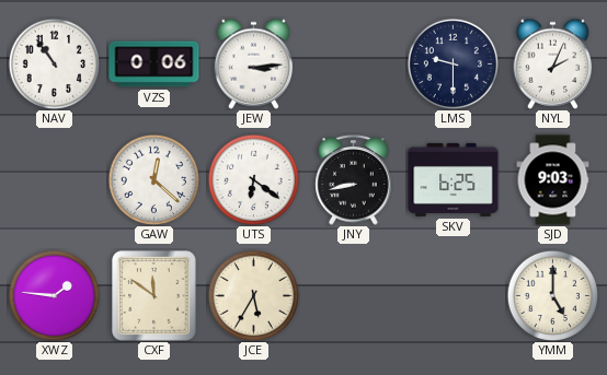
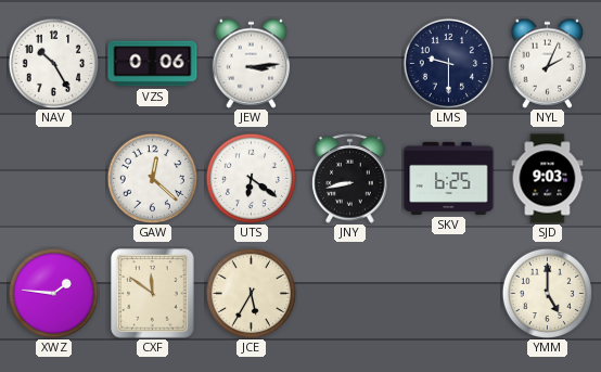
NAV: 10:54 -> 10:25
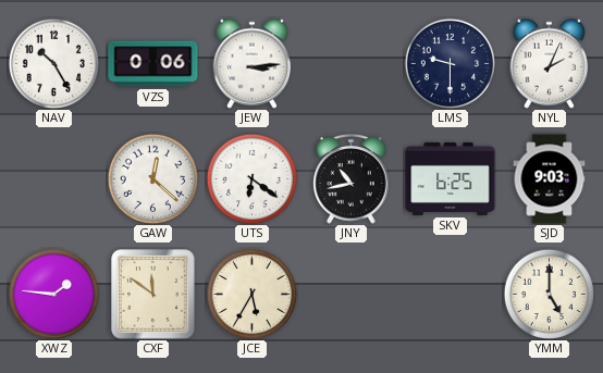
JNY: 8:43 -> 10:43
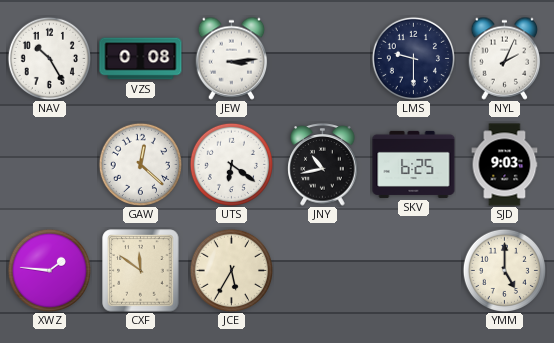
VZS: 0:06 -> 0:08
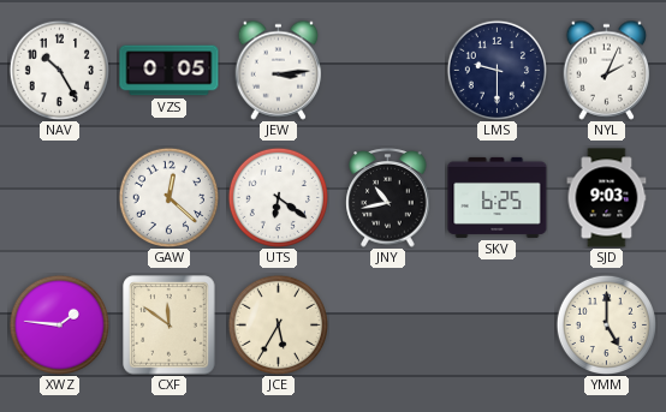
VZS: 0:08 -> 0:05
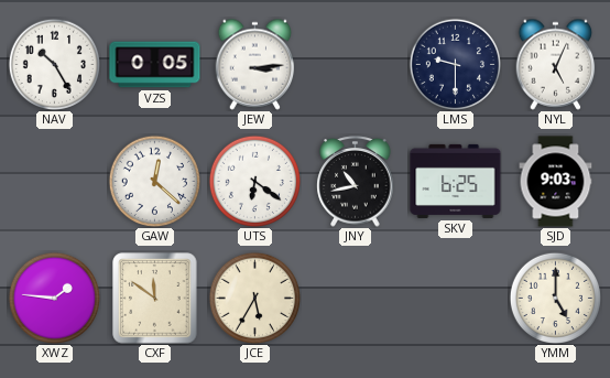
NYL: 2:04 -> 5:04
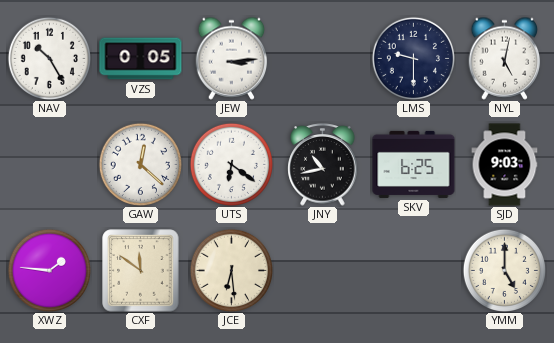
NYL: 5:04 -> 5:02
JCE: 5:35 -> 6:29
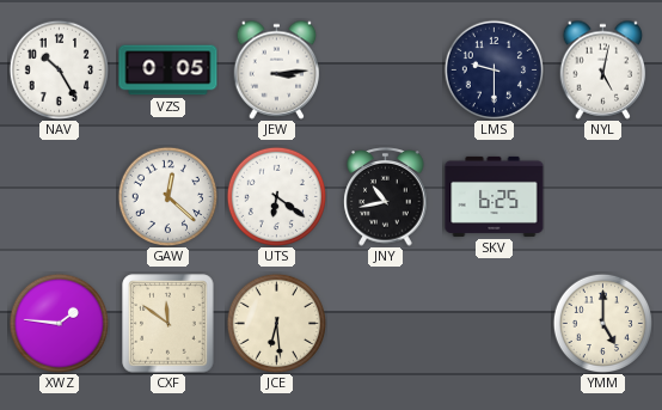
SJD: 9:03 -> none
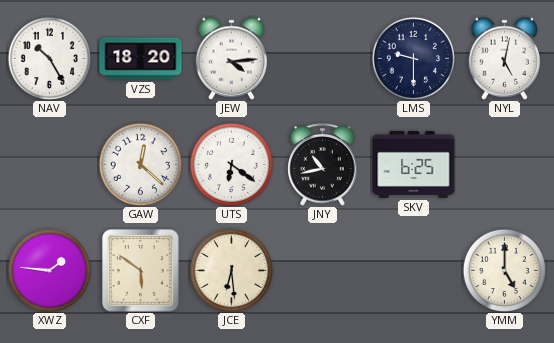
VZS: 0:05 -> 18:20
JEW: 3:14 -> 4:14
CXF: 11:51 -> 5:51
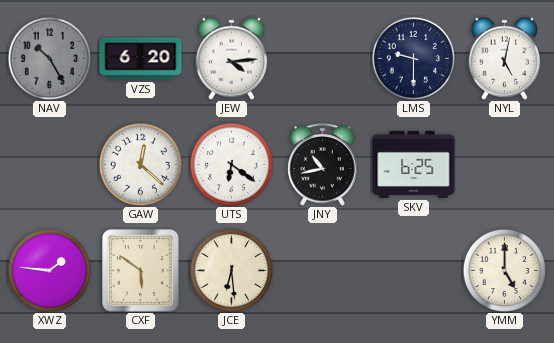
NAV dial: white -> grey
VZS: 18:20 -> 6:20
